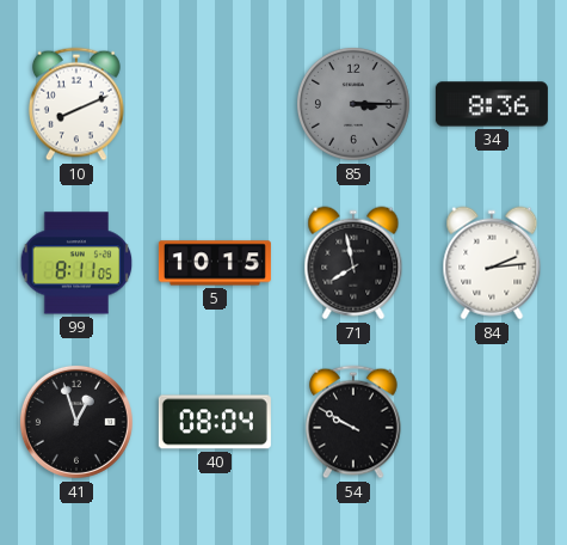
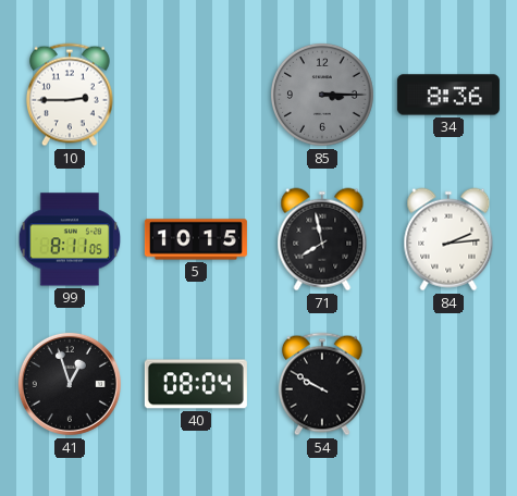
10: 8:11 -> 2:45
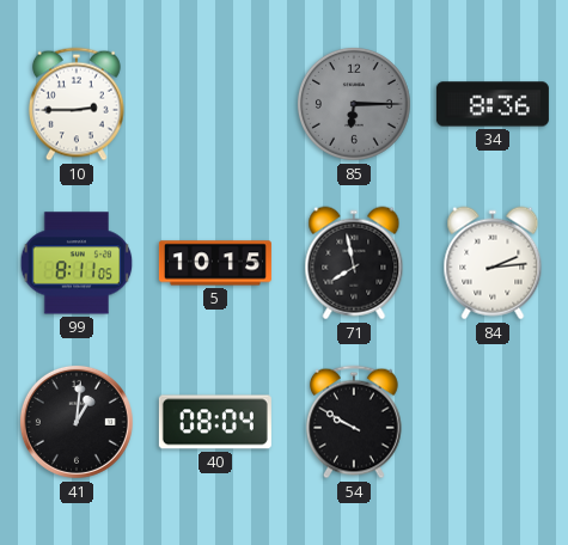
85: 3:15 -> 6:15
41: 12:57 -> 1:01
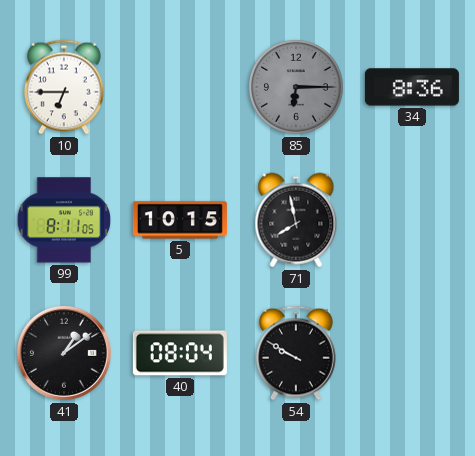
10: 2:45 -> 6:45
84: 2:14 -> none
41: 1:01 -> 1:09
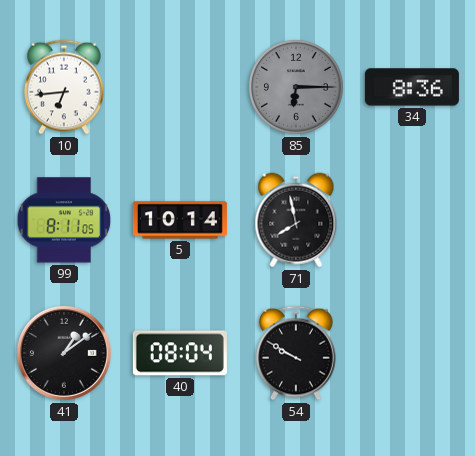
10: 6:45 -> 6:44
5: 10:15 -> 10:14
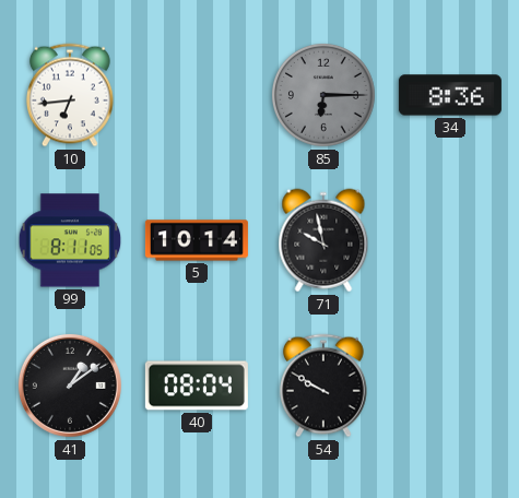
71: 7:58 -> 9:58
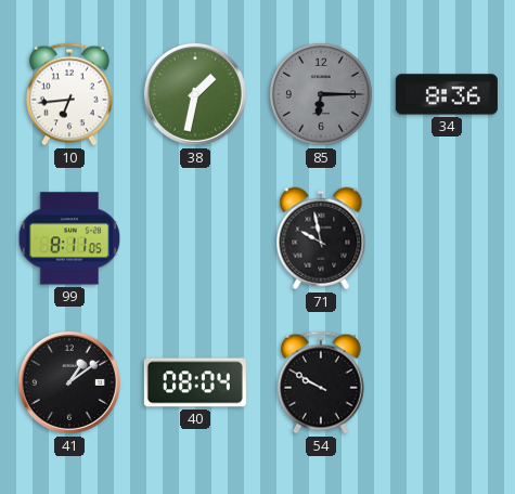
38: none -> 1:32
5: 10:14 -> none
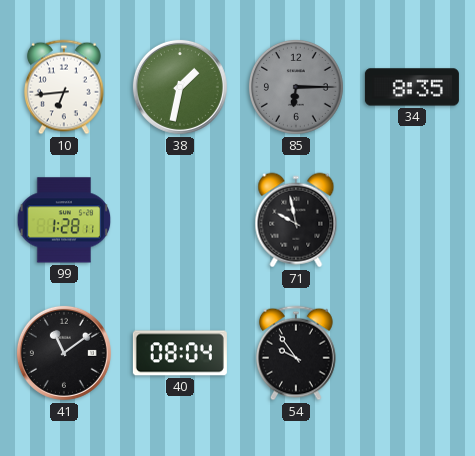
34: 8:36 -> 8:35
99: 8:11 -> 1:28
41: 1:09 -> 11:09
54: 9:50 -> 9:54
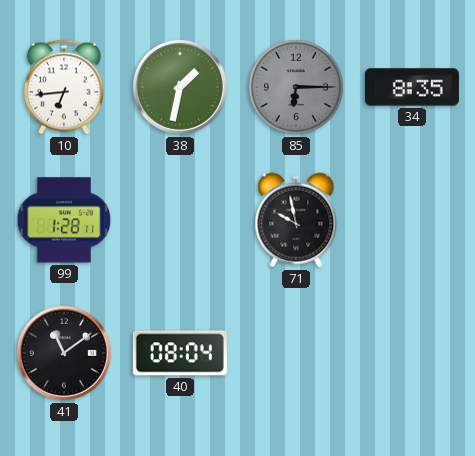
54: 9:54 -> none
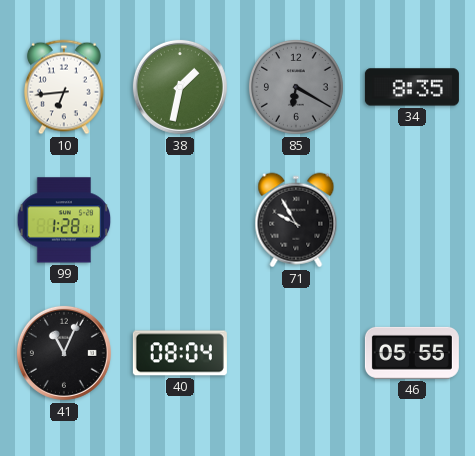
85: 6:15 -> 6:20
71: 9:58 -> 9:55
41: 11:09 -> 11:04
46: none -> 05:55
